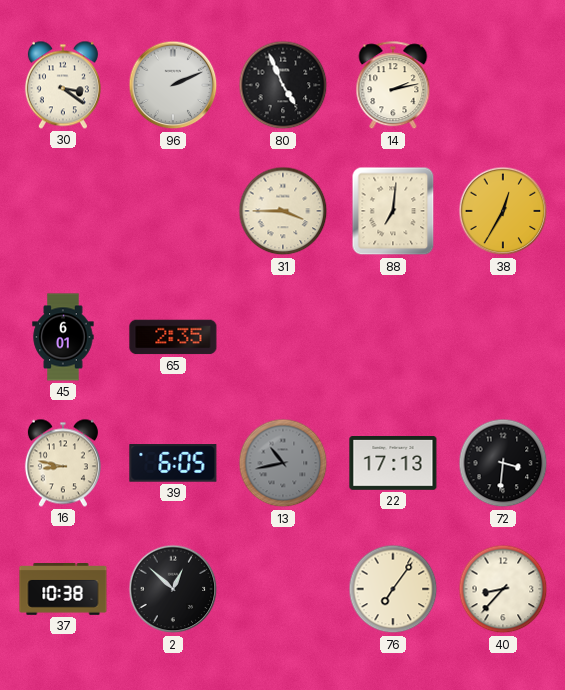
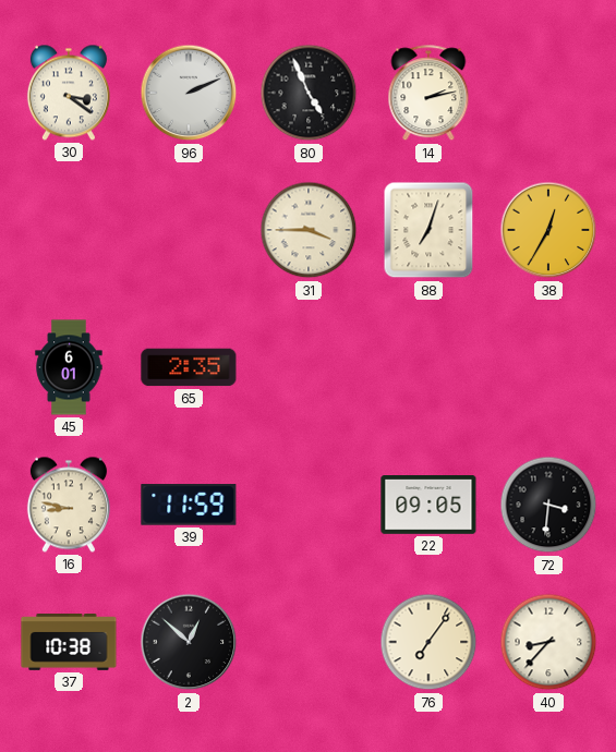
88: 7:01 -> 7:03
39: 6:05 -> 11:59
13: 10:43 -> none
22: 17:13 -> 09:05
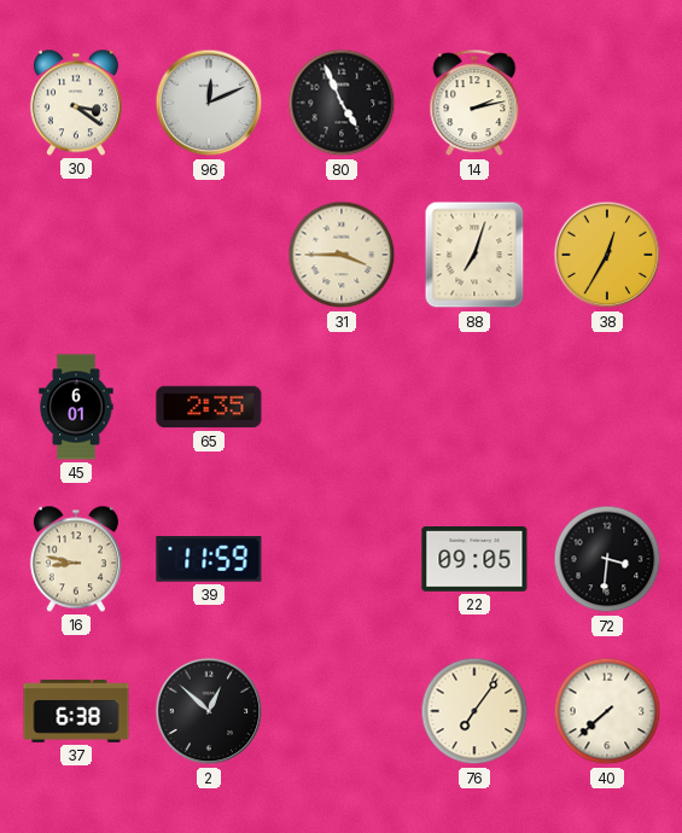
96: 2:11 -> 12:11
37: 10:38 -> 6:38
40: 8:37 -> 7:38
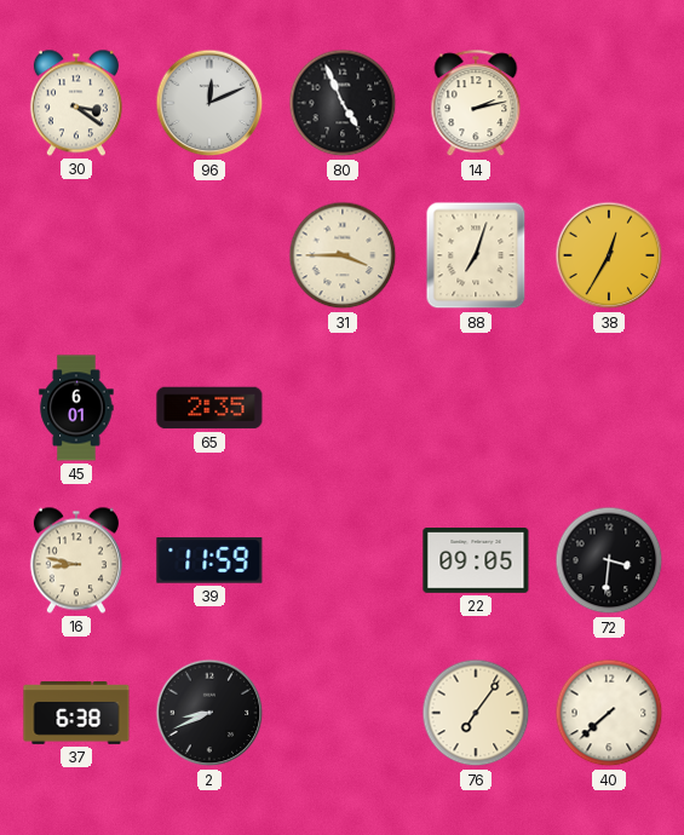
2: 12:52 -> 8:41
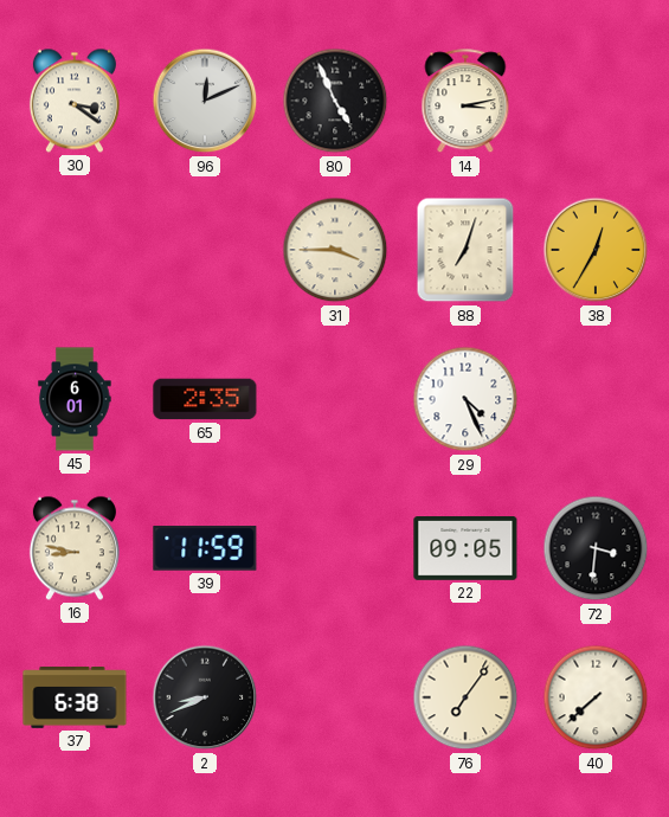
14: 2:13 -> 3:13
29: none -> 4:26
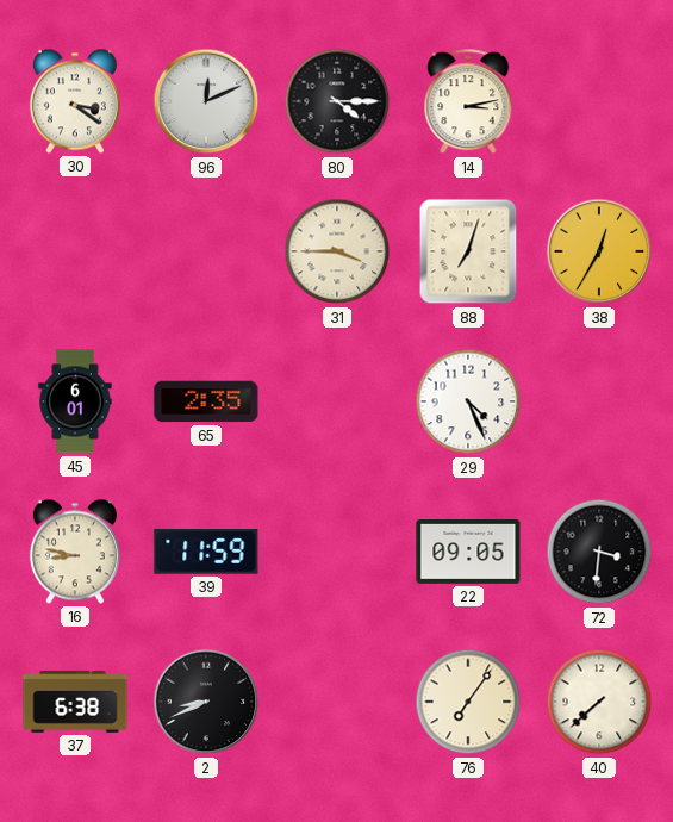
80: 4:56 -> 4:15
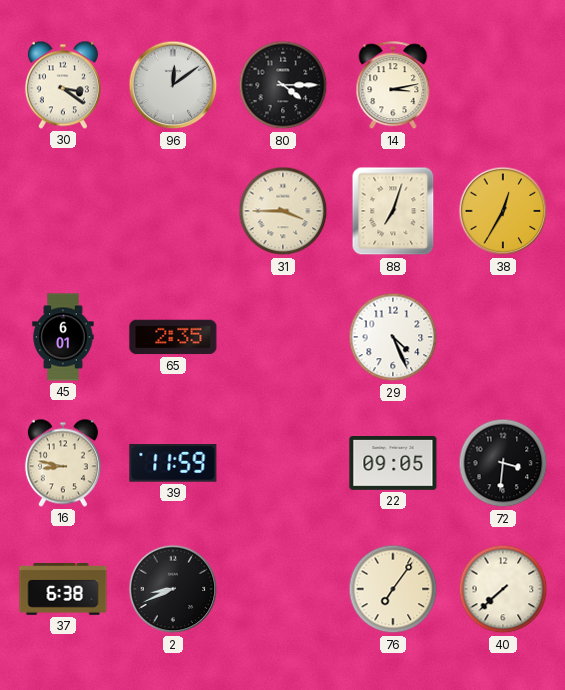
96: 12:11 -> 12:09
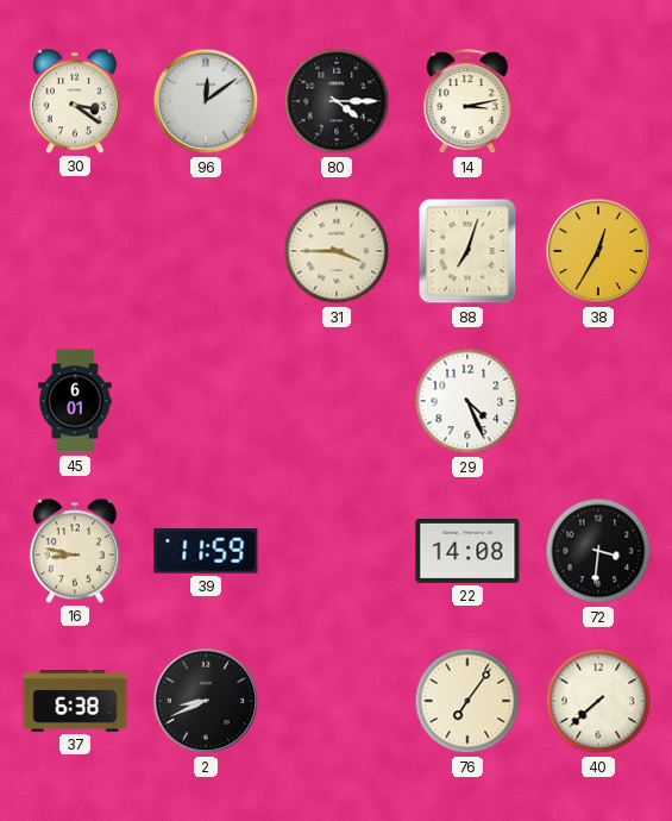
65: 2:35 -> none
22: 09:05 -> 14:08
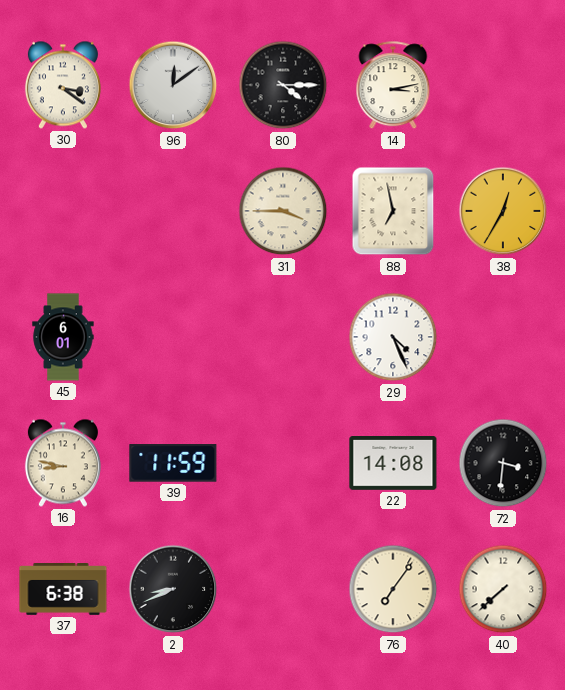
88: 7:03 -> 6:58
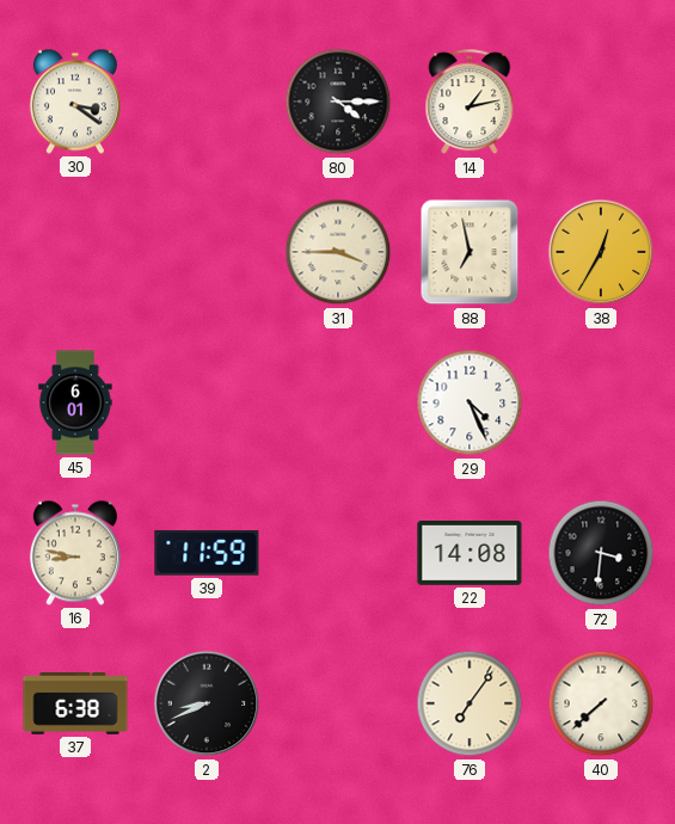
96: 12:09 -> none
14: 3:13 -> 1:13
